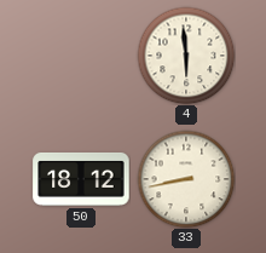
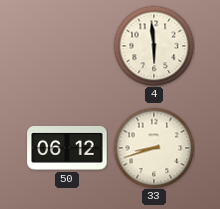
50: 18:12 -> 06:12
33: 8:43 -> 8:42
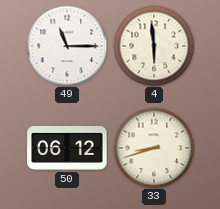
49: none -> 11:15
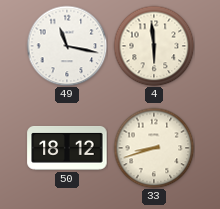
49: 11:15 -> 11:17
50: 06:12 -> 18:12
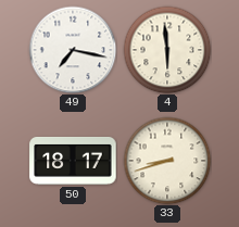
49: 11:17 -> 7:17
50: 18:12 -> 18:17
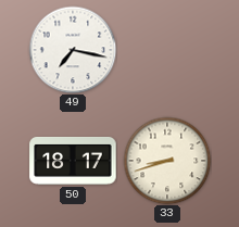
4: 5:59 -> none
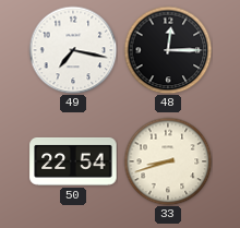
48: none -> 12:15
50: 18:17 -> 22:54
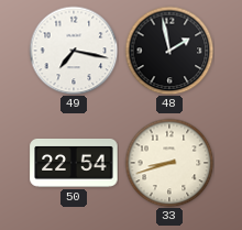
48: 12:15 -> 1:58
